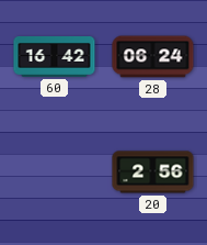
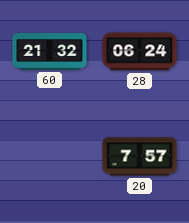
60: 16:42 -> 21:32
20: 2:56 -> 7:57
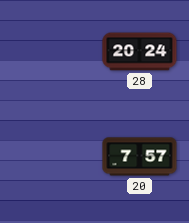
60: 21:32 -> none
28: 06:24 -> 20:24
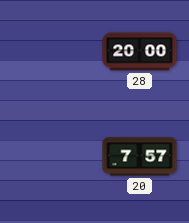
28: 20:24 -> 20:00
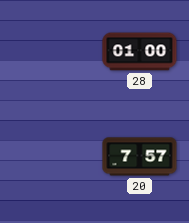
28: 20:00 -> 01:00
